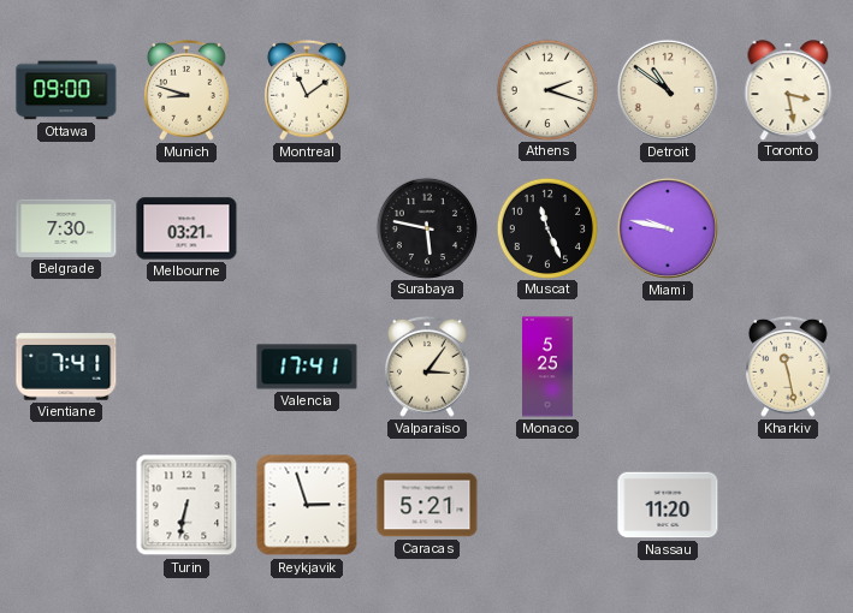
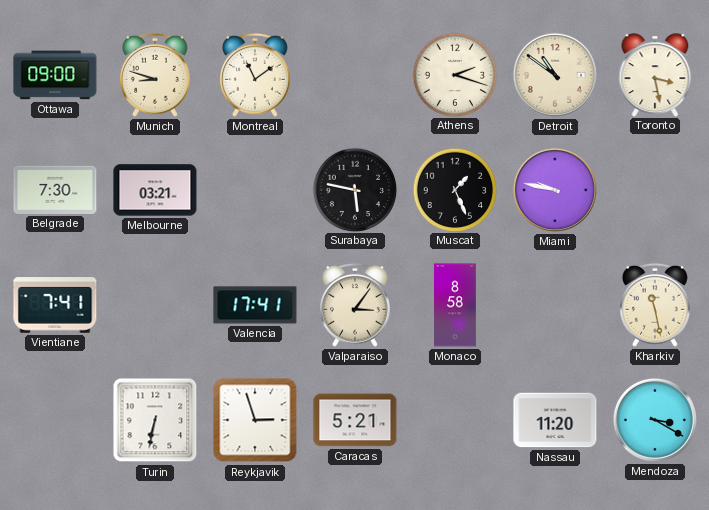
Muscat: 11:26 -> 1:26
Monaco: 5:25 -> 8:58
Mendoza: none -> 3:20
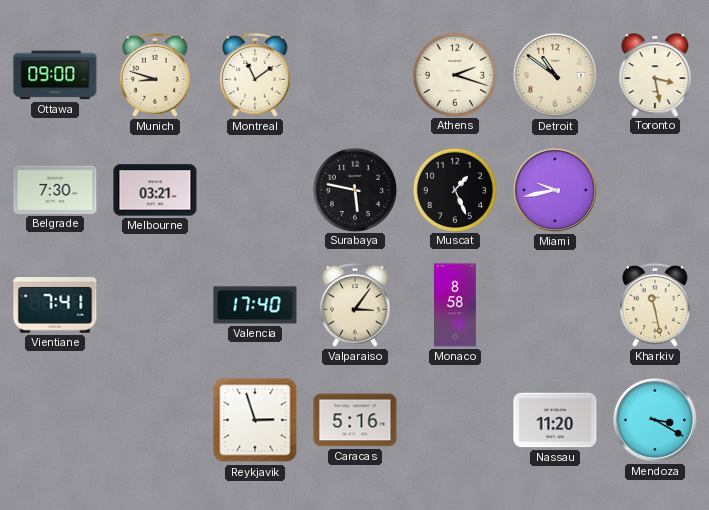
Miami: 9:47 -> 9:43
Valencia: 17:41 -> 17:40
Turin: 6:32 -> none
Caracas: 5:21 -> 5:16
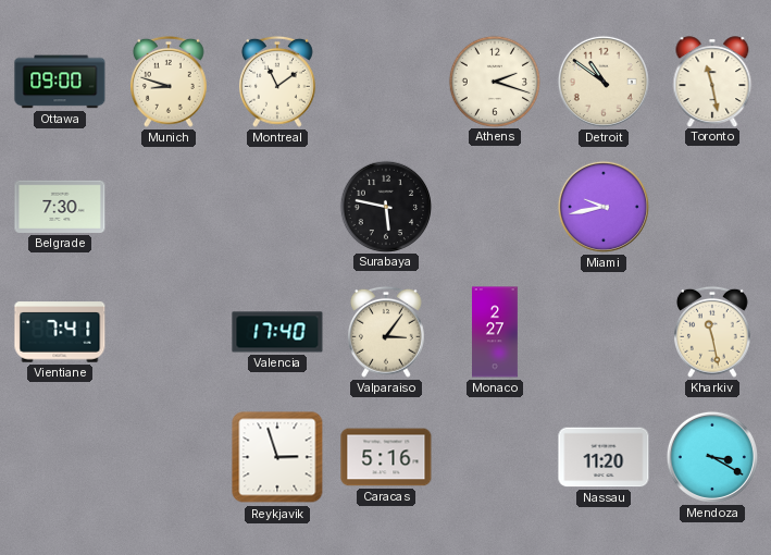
Toronto: 3:28 -> 11:28
Melbourne: 03:21 -> none
Muscat: 1:26 -> none
Monaco: 8:58 -> 2:27
